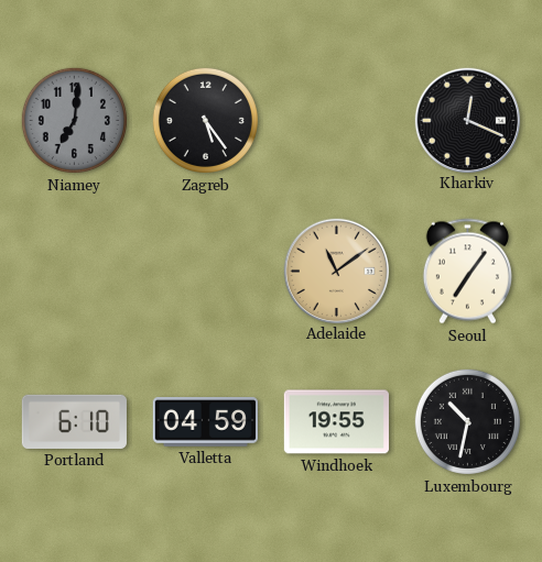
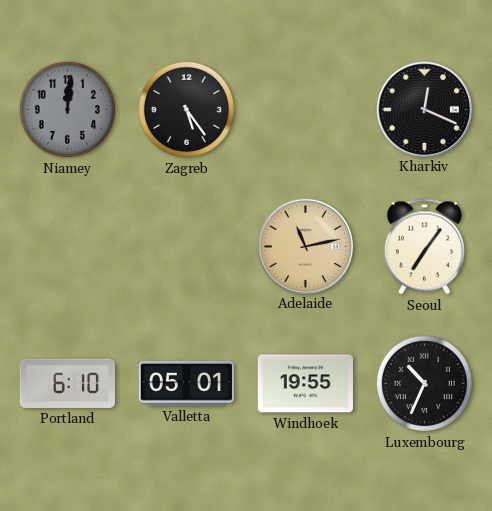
Niamey: 7:01 -> 12:01
Adelaide: 11:09 -> 11:13
Valletta: 04:59 -> 05:01
Luxembourg: 10:32 -> 10:34
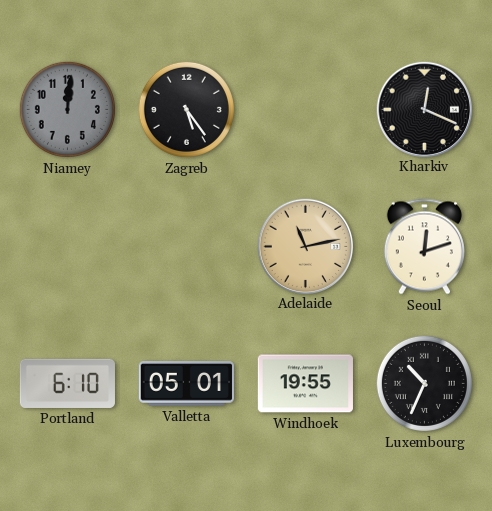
Seoul: 7:06 -> 12:12
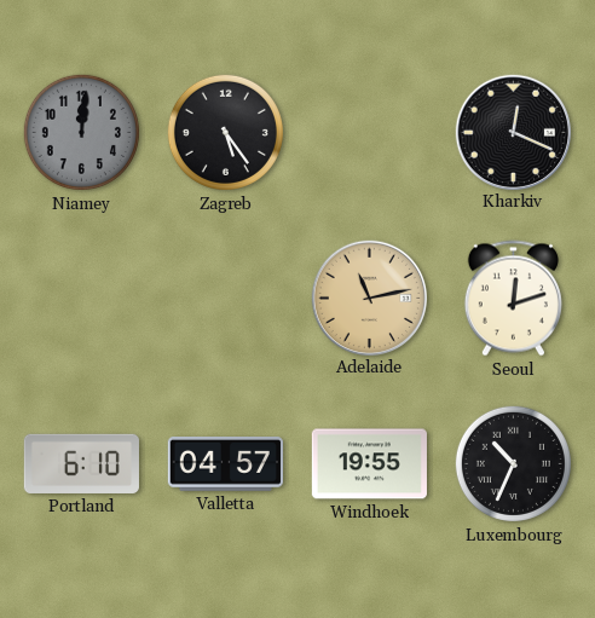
Valletta: 05:01 -> 04:57
